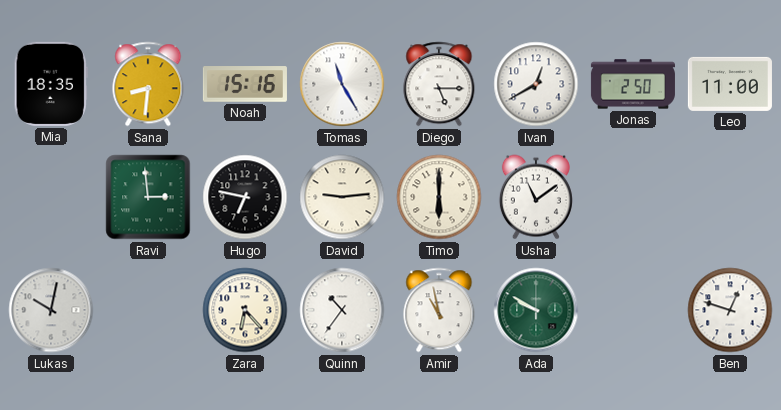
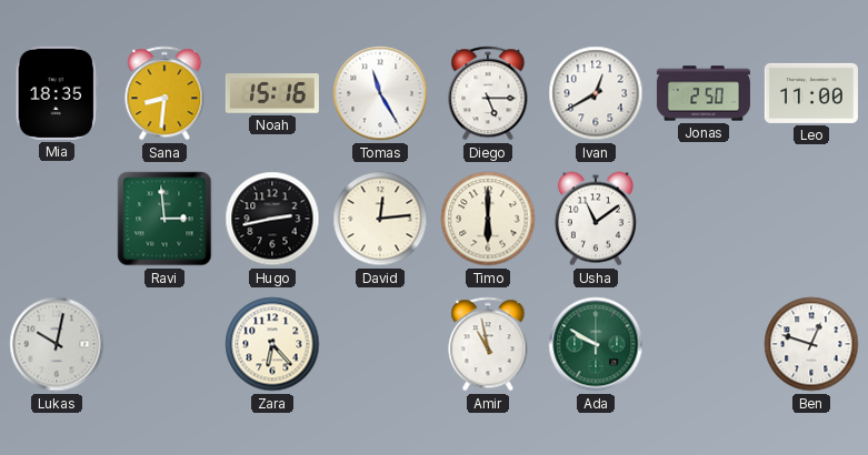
Hugo: 6:47 -> 2:43
David: 9:14 -> 12:14
Quinn: 10:36 -> none
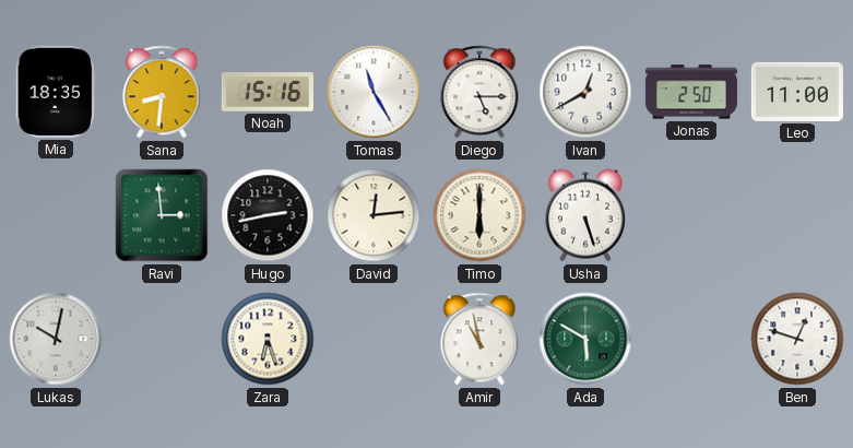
Usha: 11:09 -> 5:27
Zara: 6:23 -> 6:27
Ada: 9:50 -> 5:50
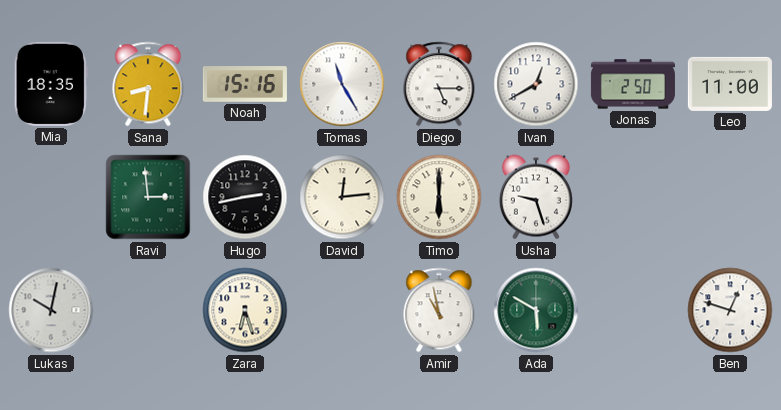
Usha: 5:27 -> 9:27
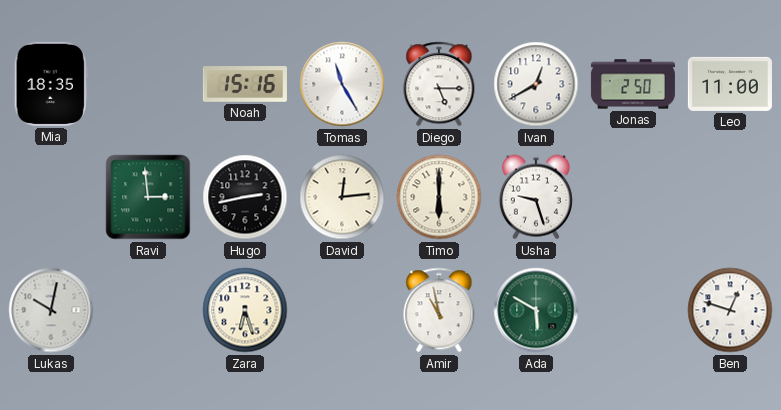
Sana: 8:31 -> none
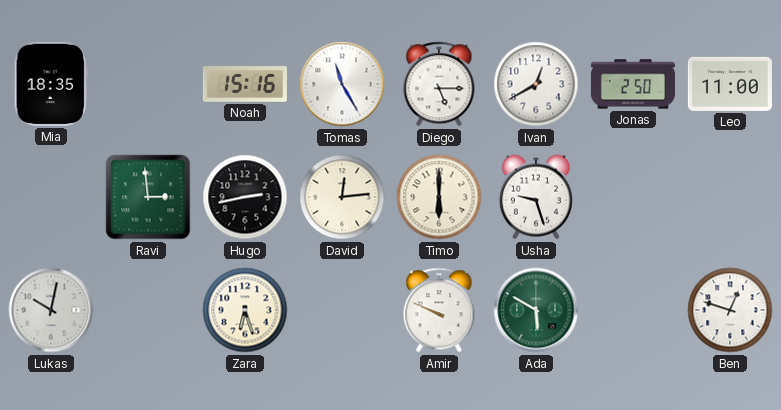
Amir: 10:58 -> 9:49
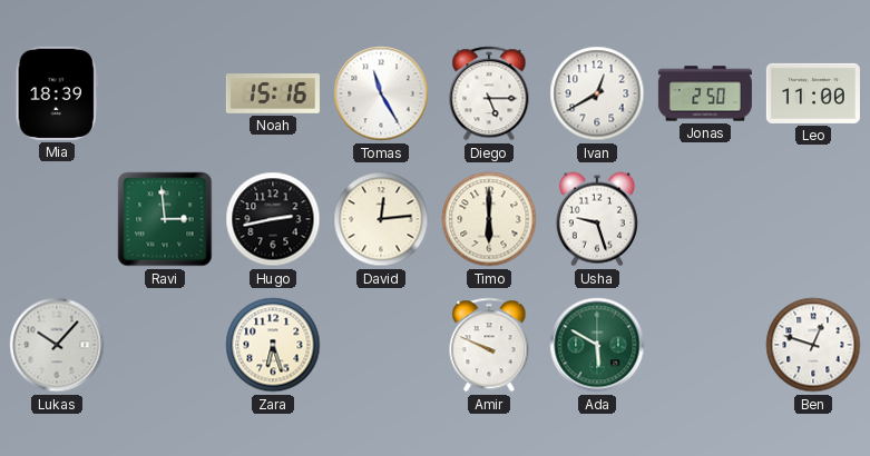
Mia: 18:35 -> 18:39
Lukas: 10:02 -> 10:07
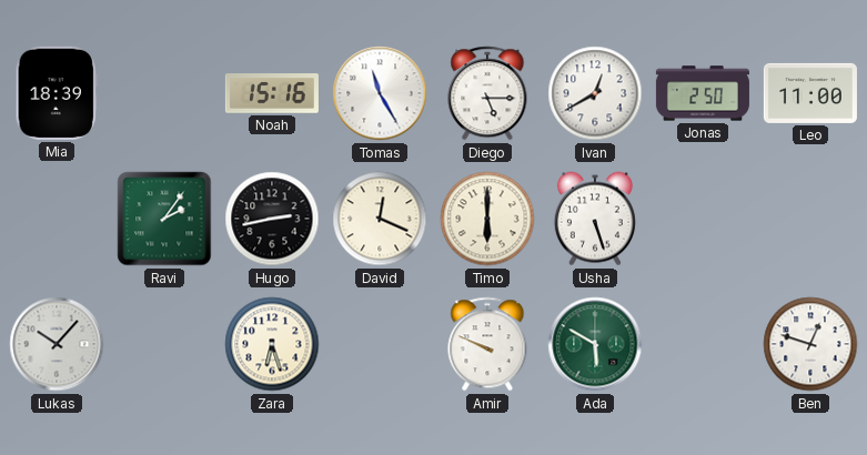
Ravi: 2:59 -> 2:06
David: 12:14 -> 12:19
Usha: 9:27 -> 5:27
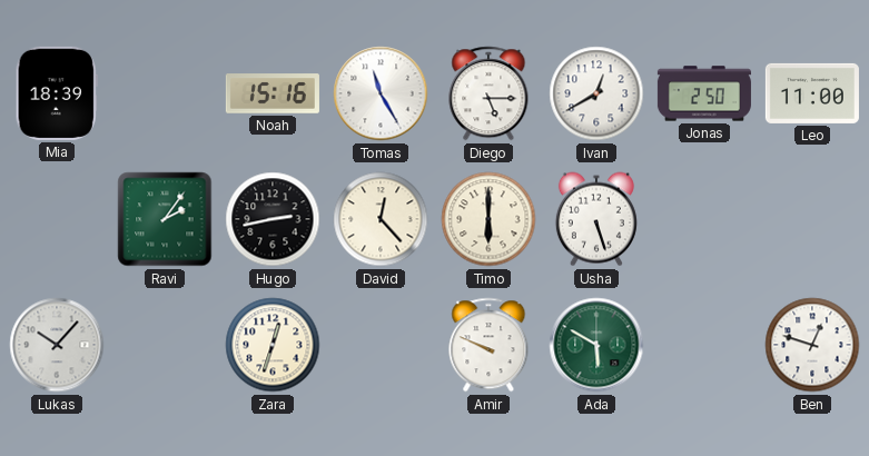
David: 12:19 -> 12:23
Zara: 6:27 -> 12:33
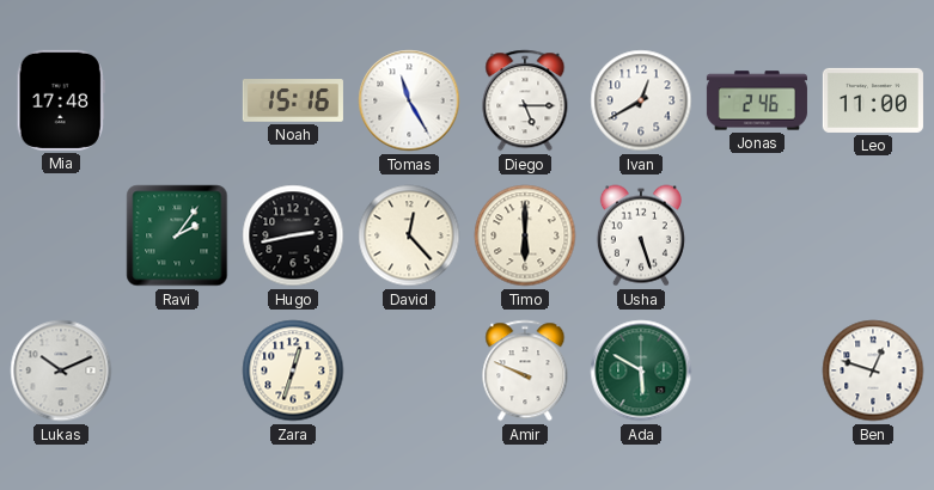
Mia: 18:39 -> 17:48
Jonas: 2:50 -> 2:46
Lukas: 10:07 -> 10:11
